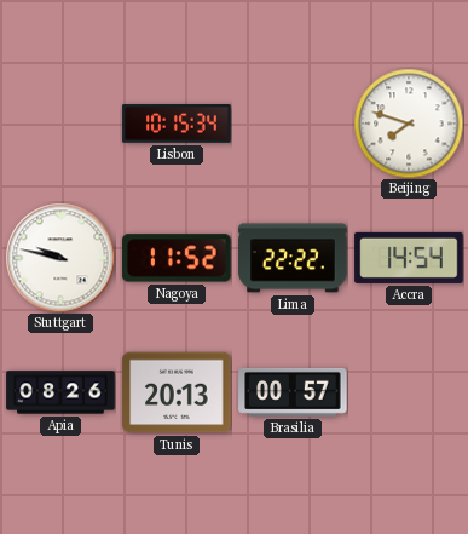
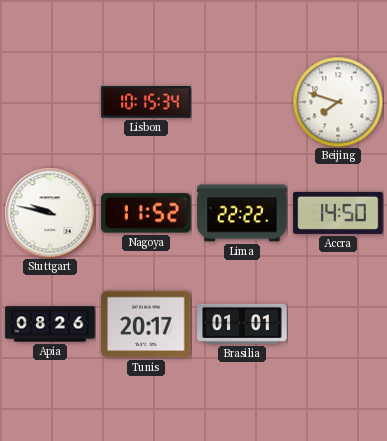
Accra: 14:54 -> 14:50
Tunis: 20:13 -> 20:17
Brasilia: 00:57 -> 01:01
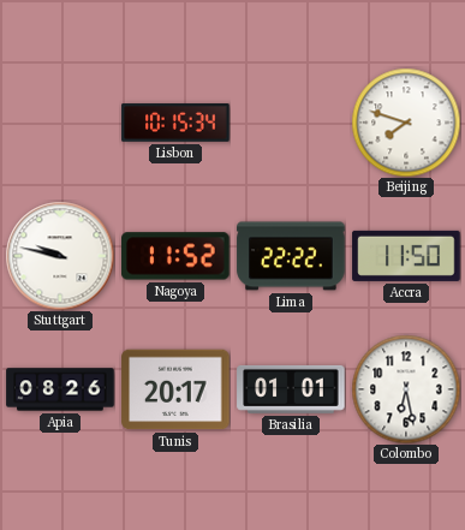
Accra: 14:50 -> 11:50
Colombo: none -> 6:28
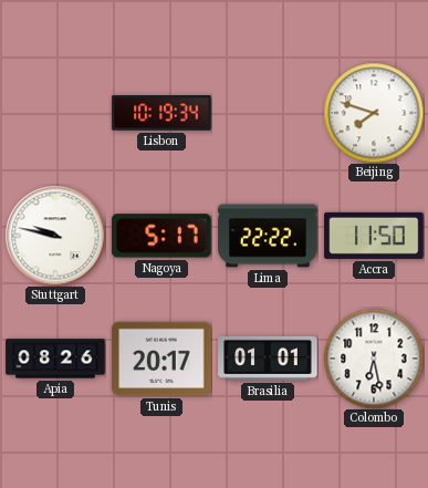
Lisbon: 10:15 -> 10:19
Nagoya: 11:52 -> 5:17
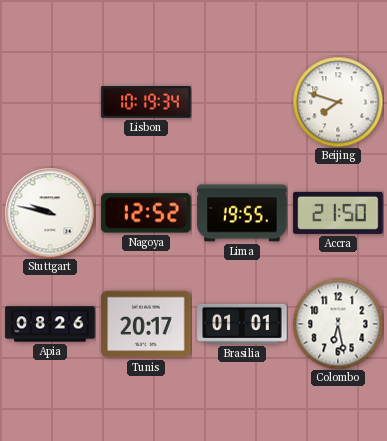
Nagoya: 5:17 -> 12:52
Lima: 22:22 -> 19:55
Accra: 11:50 -> 21:50
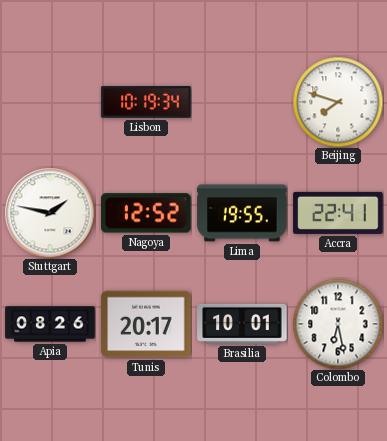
Stuttgart: 9:47 -> 1:47
Accra: 21:50 -> 22:41
Brasilia: 01:01 -> 10:01
